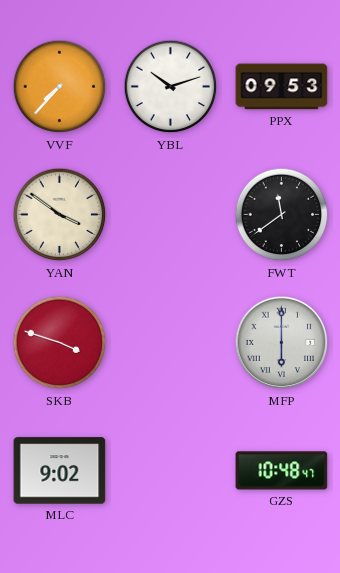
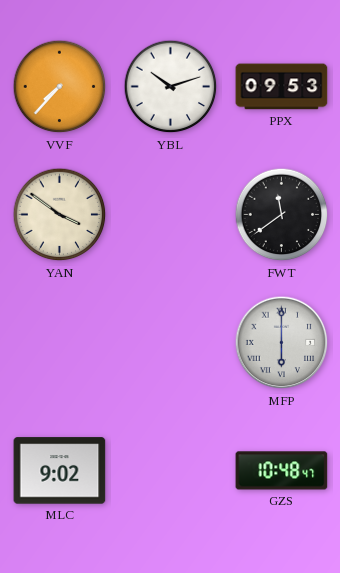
SKB: 3:48 -> none
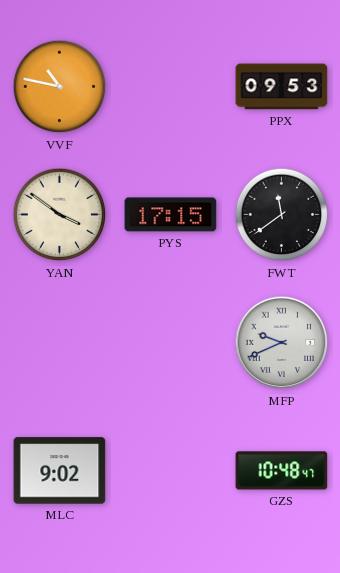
VVF: 7:37 -> 10:47
YBL: 10:12 -> none
PYS: none -> 17:15
MFP: 6:00 -> 9:41
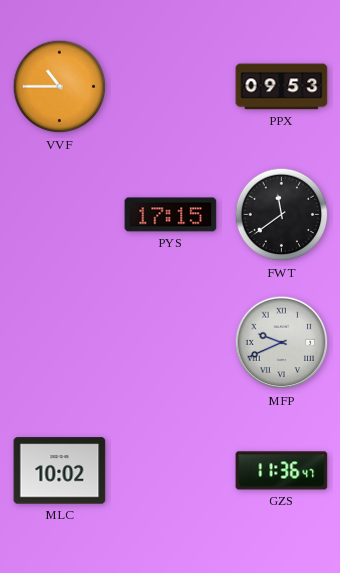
VVF: 10:47 -> 10:45
YAN: 3:51 -> none
MLC: 9:02 -> 10:02
GZS: 10:48 -> 11:36
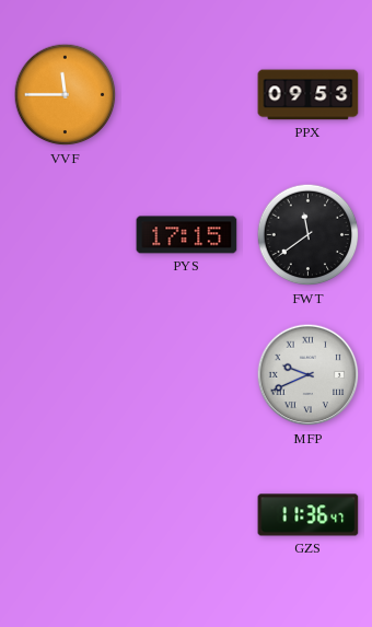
VVF: 10:45 -> 11:45
MLC: 10:02 -> none
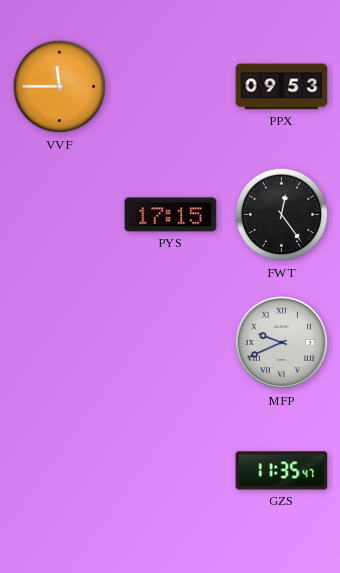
FWT: 11:39 -> 12:24
GZS: 11:36 -> 11:35
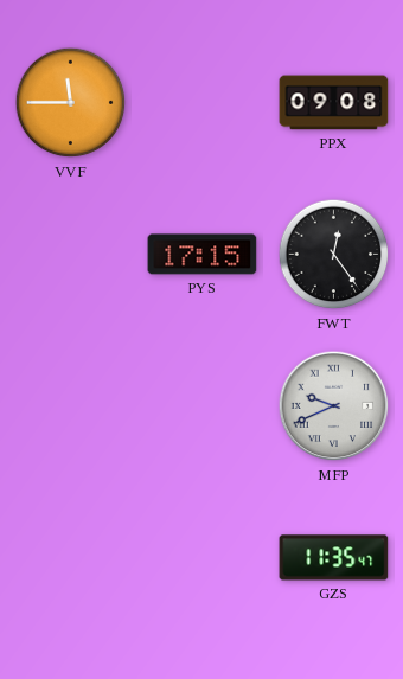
PPX: 09:53 -> 09:08
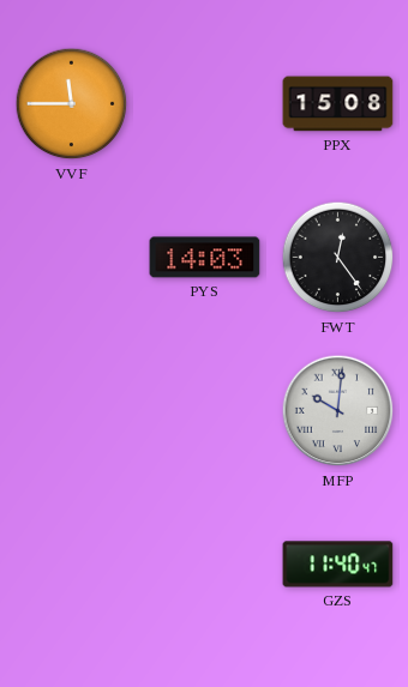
PPX: 09:08 -> 15:08
PYS: 17:15 -> 14:03
MFP: 9:41 -> 10:01
GZS: 11:35 -> 11:40
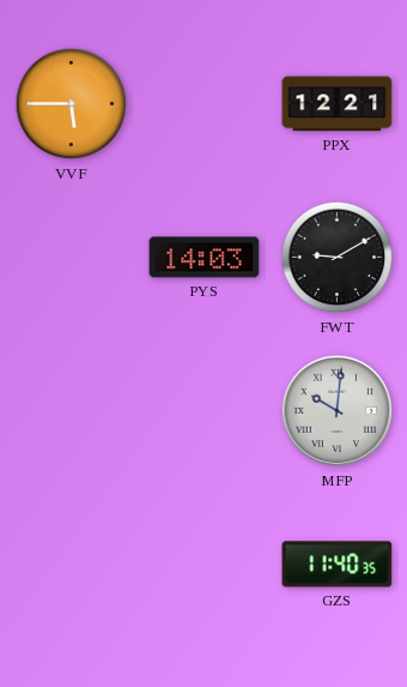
VVF: 11:45 -> 5:45
PPX: 15:08 -> 12:21
FWT: 12:24 -> 9:10
GZS: 11:40:47 -> 11:40:35
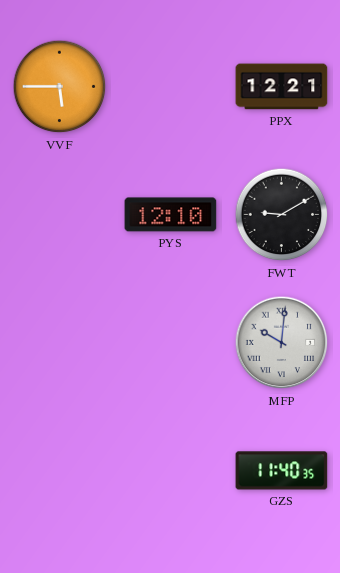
PYS: 14:03 -> 12:10
